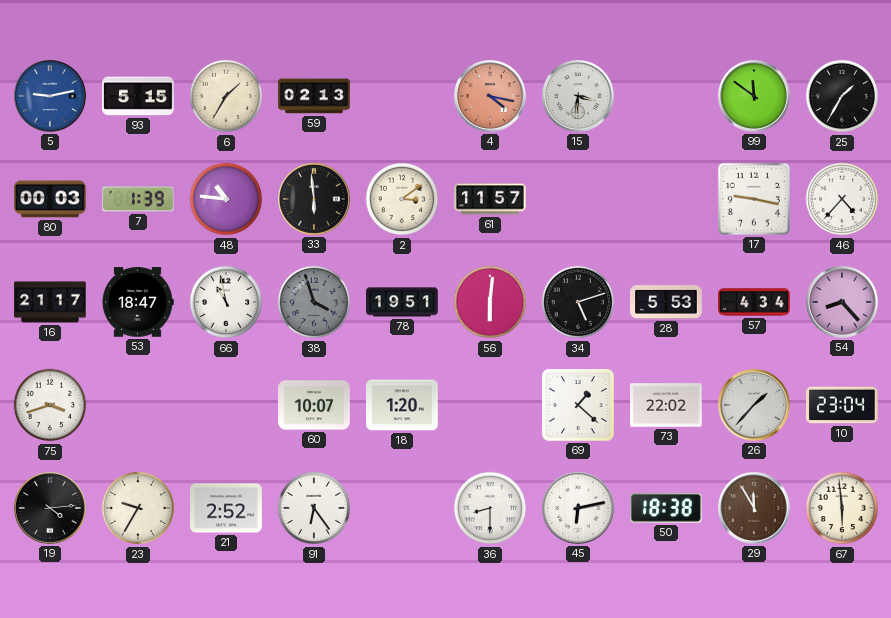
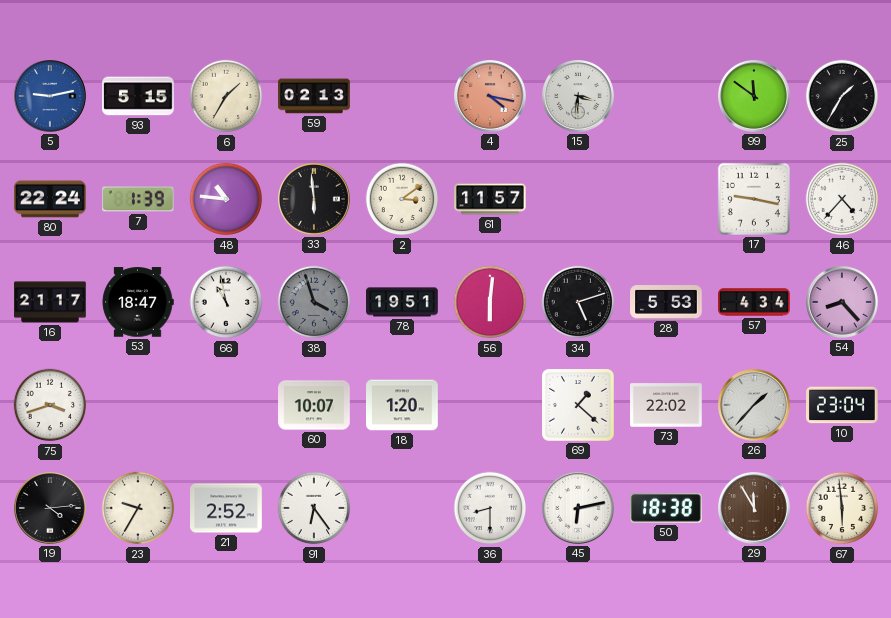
80: 00:03 -> 22:24
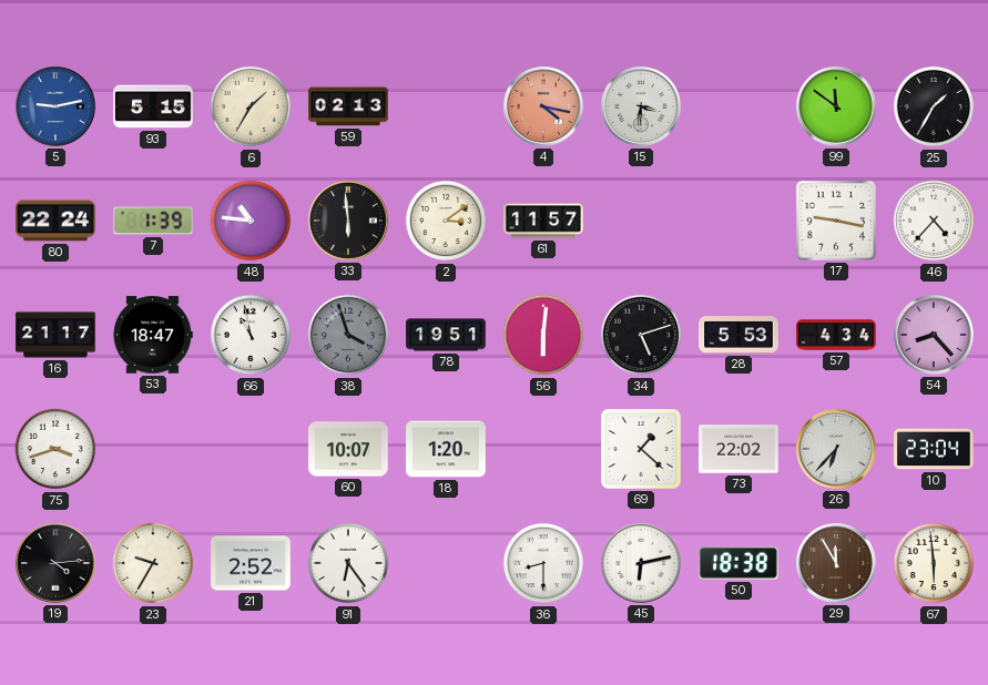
26: 1:37 -> 6:37
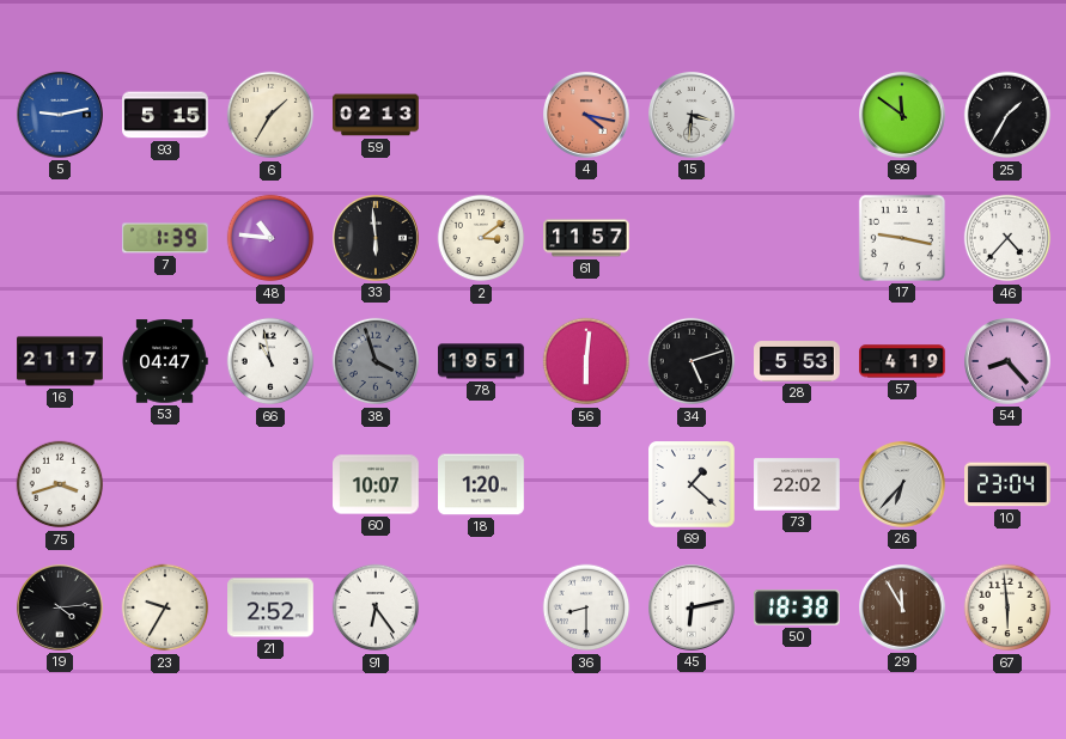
80: 22:24 -> none
53: 18:47 -> 04:47
57: 4:34 -> 4:19
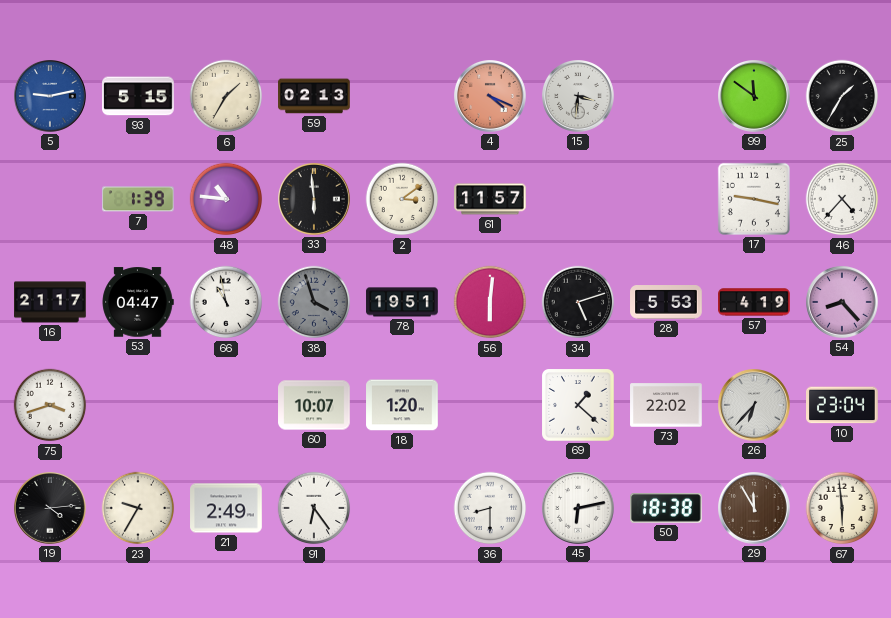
4: 4:17 -> 4:19
21: 2:52 -> 2:49
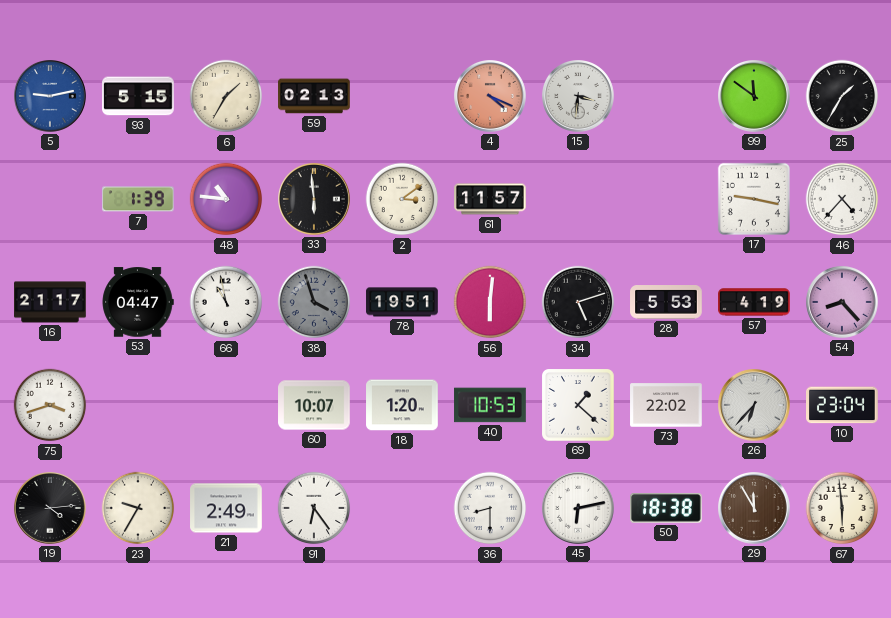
40: none -> 10:53
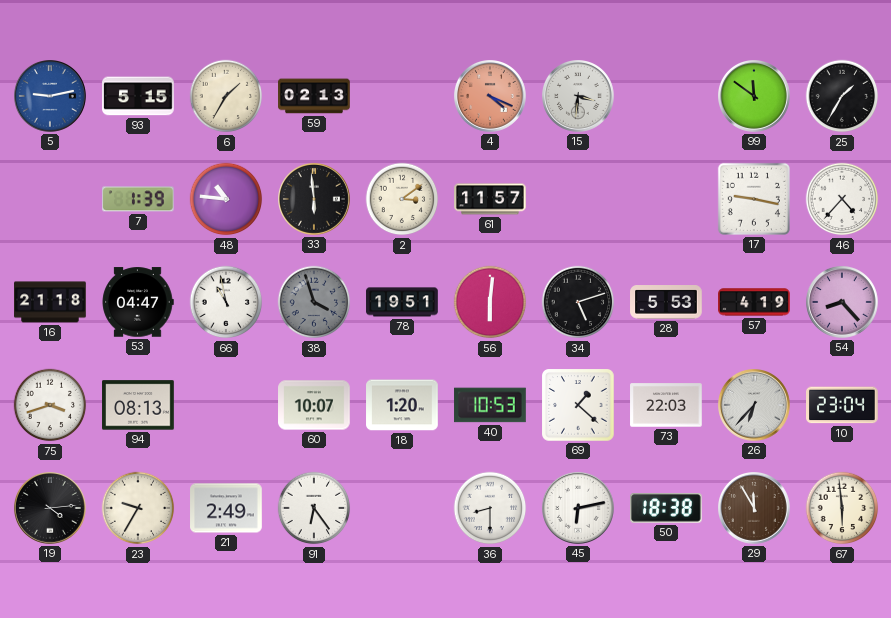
16: 21:17 -> 21:18
94: none -> 08:13
73: 22:02 -> 22:03
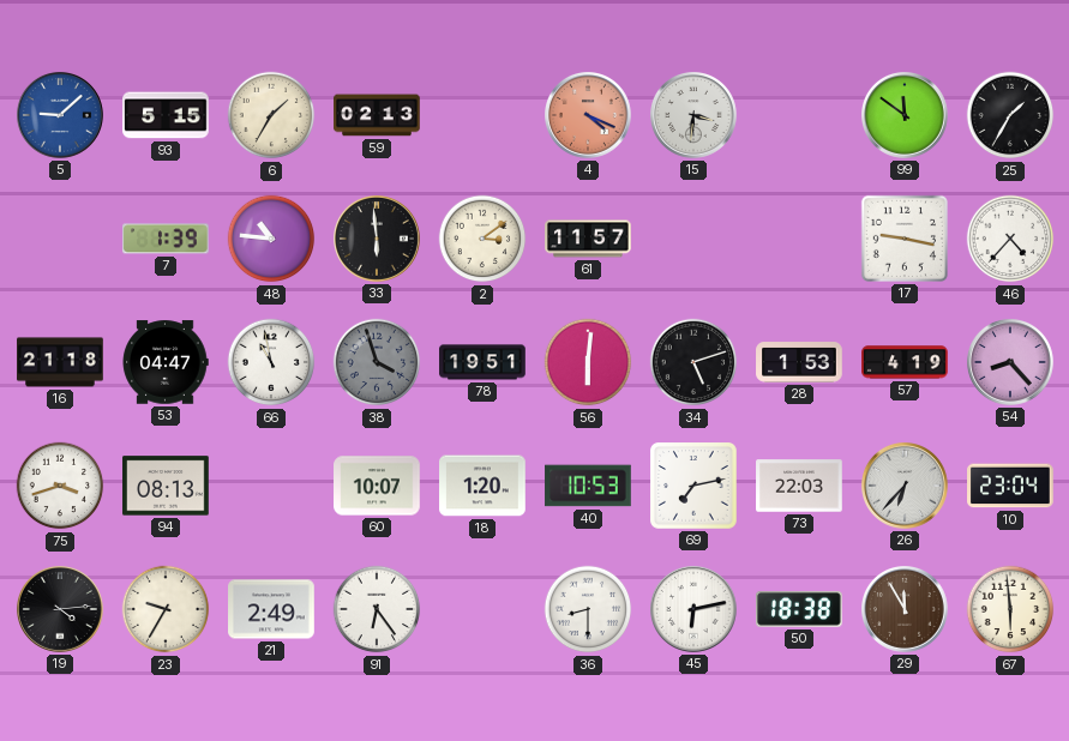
5: 9:13 -> 9:08
28: 5:53 -> 1:53
69: 1:22 -> 7:13
